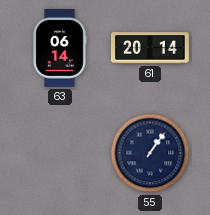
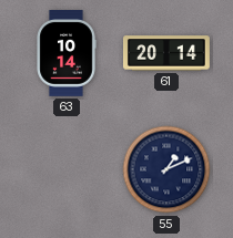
63: 06:14 -> 10:14
55: 1:06 -> 1:11
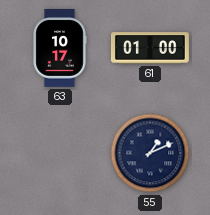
63: 10:14 -> 10:17
61: 20:14 -> 01:00
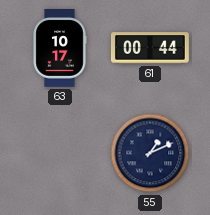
61: 01:00 -> 00:44
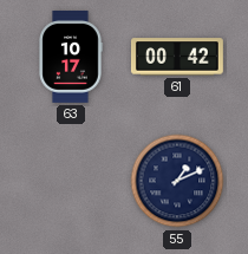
61: 00:44 -> 00:42
